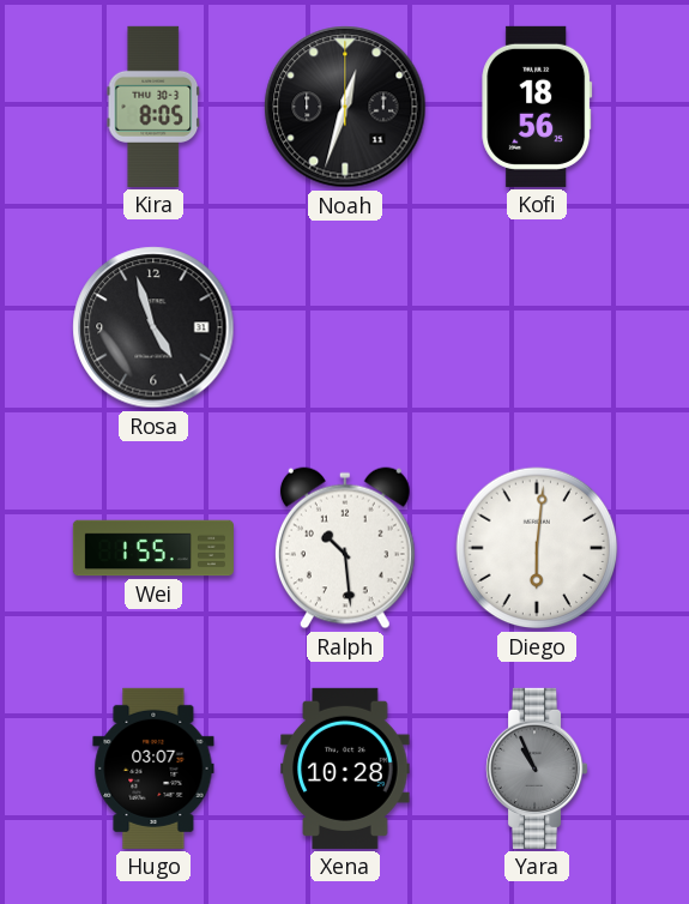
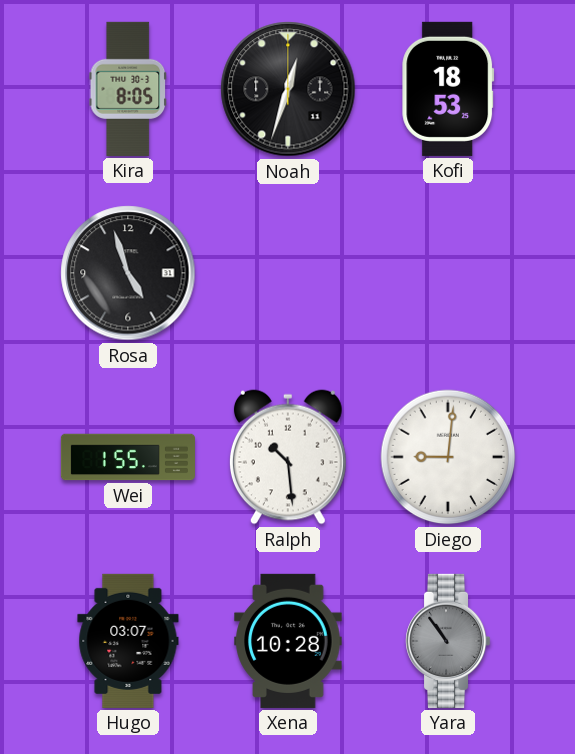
Kofi: 18:56 -> 18:53
Diego: 6:01 -> 9:01
Yara: 10:56 -> 10:54
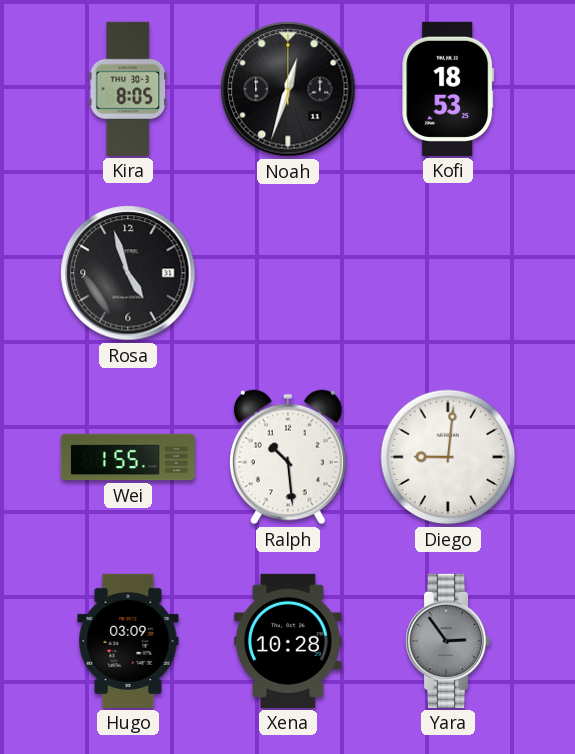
Hugo: 03:07 -> 03:09
Yara: 10:54 -> 2:54
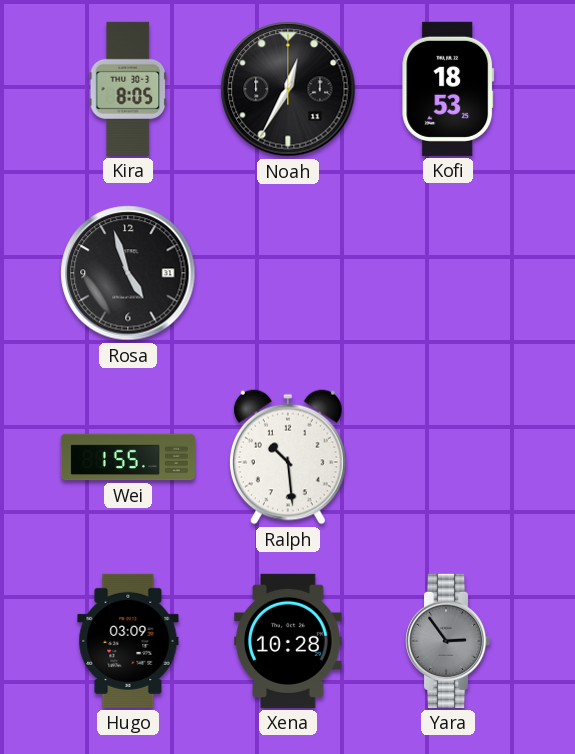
Noah: 12:33 -> 12:35
Diego: 9:01 -> none
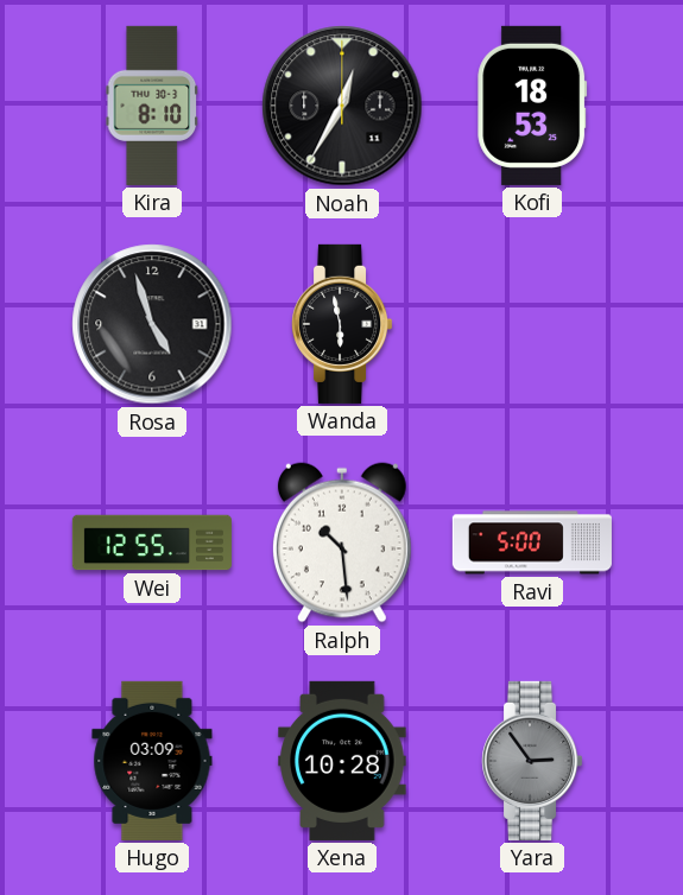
Kira: 8:05 -> 8:10
Wanda: none -> 5:58
Wei: 1:55 -> 12:55
Ravi: none -> 5:00
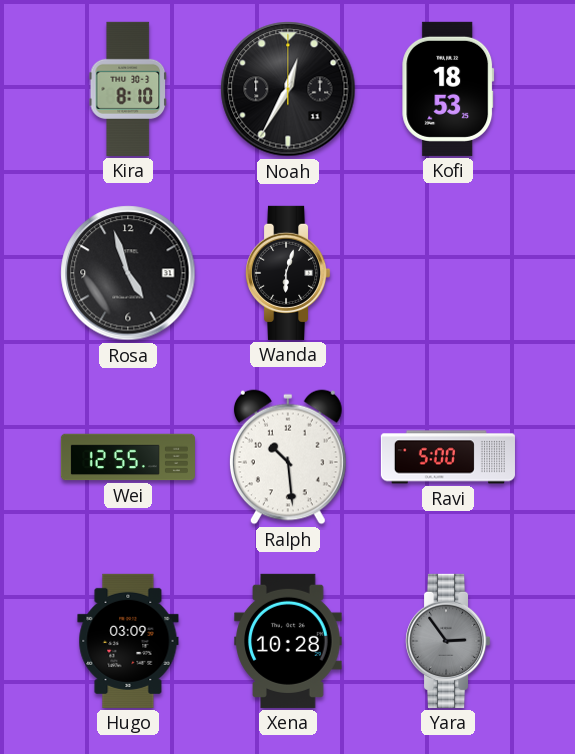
Wanda: 5:58 -> 6:03
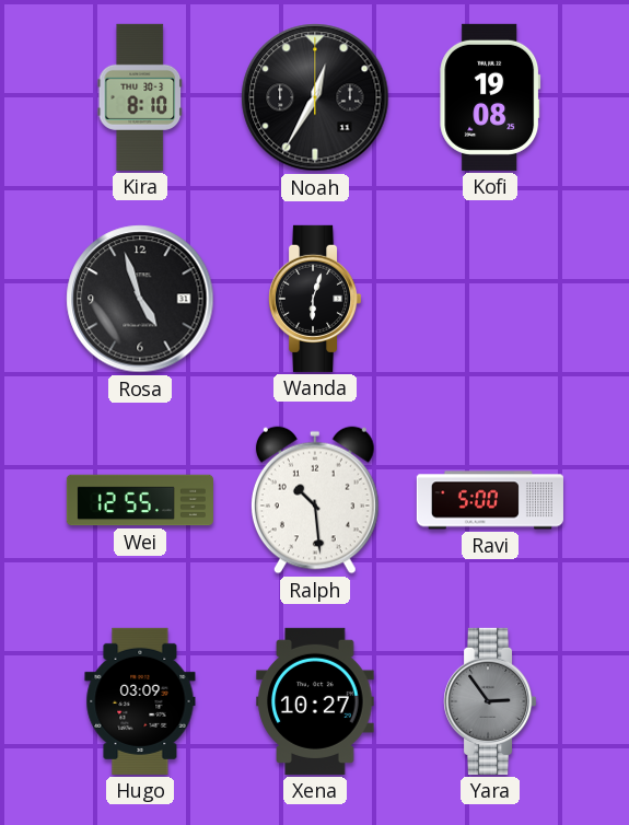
Kofi: 18:53 -> 19:08
Xena: 10:28 -> 10:27
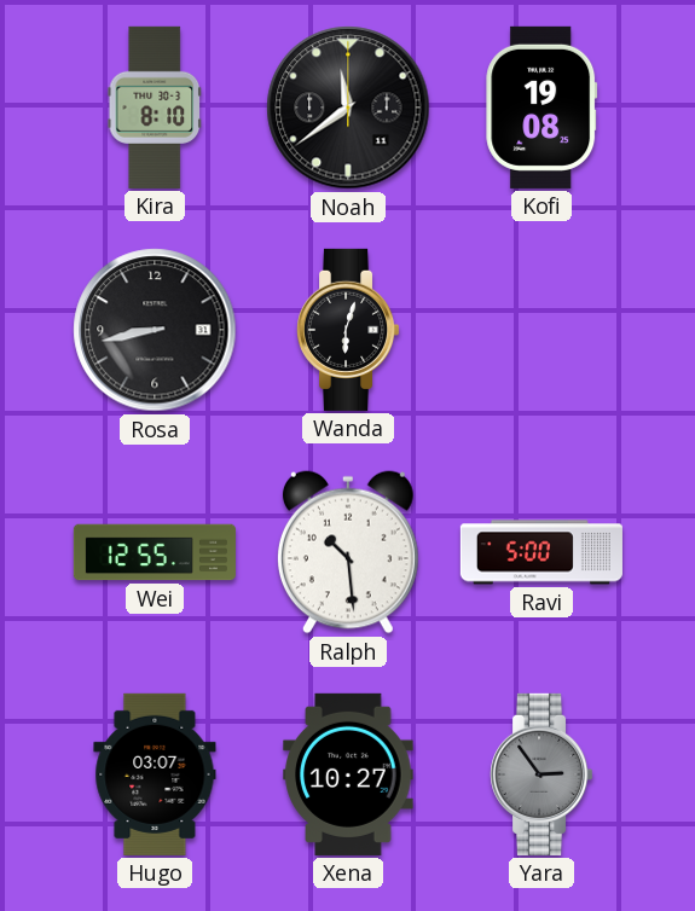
Noah: 12:35 -> 11:39
Rosa: 4:57 -> 8:43
Hugo: 03:09 -> 03:07
